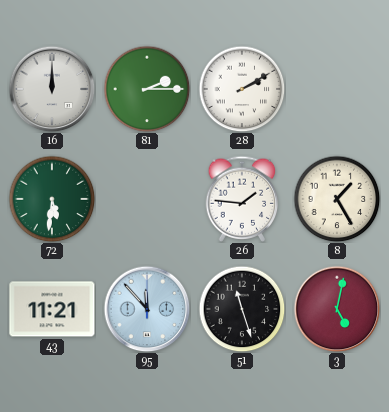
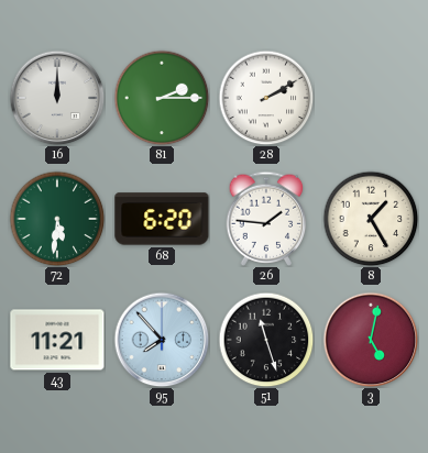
68: none -> 6:20
95: 11:53 -> 7:53
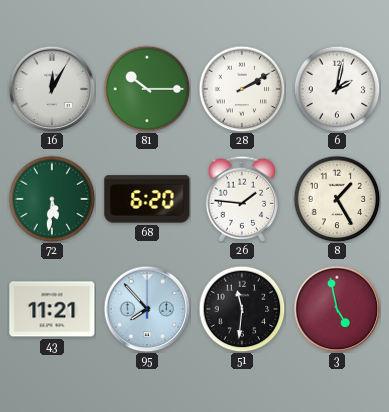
16: 12:00 -> 12:05
81: 2:15 -> 10:15
6: none -> 2:02
51: 11:27 -> 11:31
3: 5:02 -> 4:58
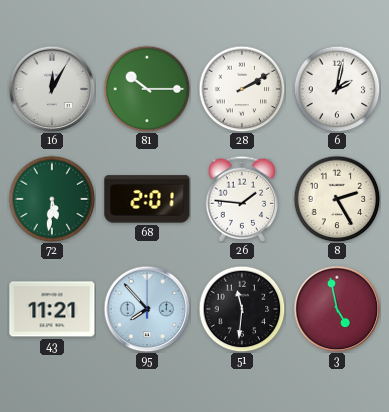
68: 6:20 -> 2:01
8: 1:25 -> 2:25
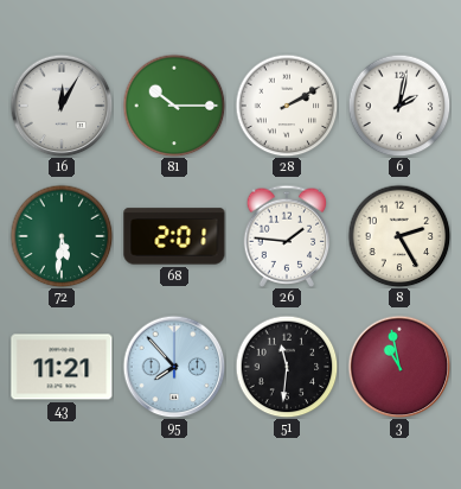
3: 4:58 -> 10:58
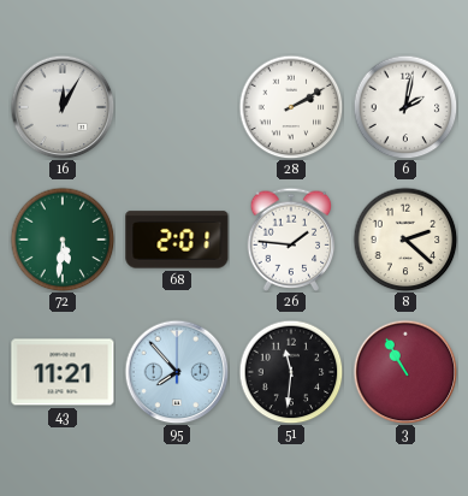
81: 10:15 -> none
8: 2:25 -> 2:22
3: 10:58 -> 10:55
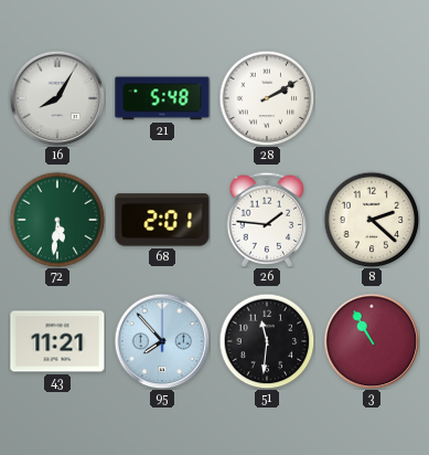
16: 12:05 -> 8:05
21: none -> 5:48
6: 2:02 -> none
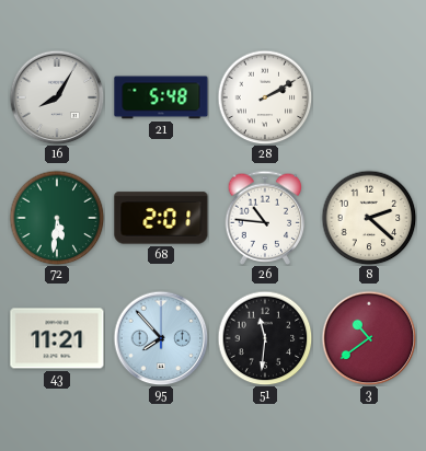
26: 1:46 -> 10:46
3: 10:55 -> 10:39
